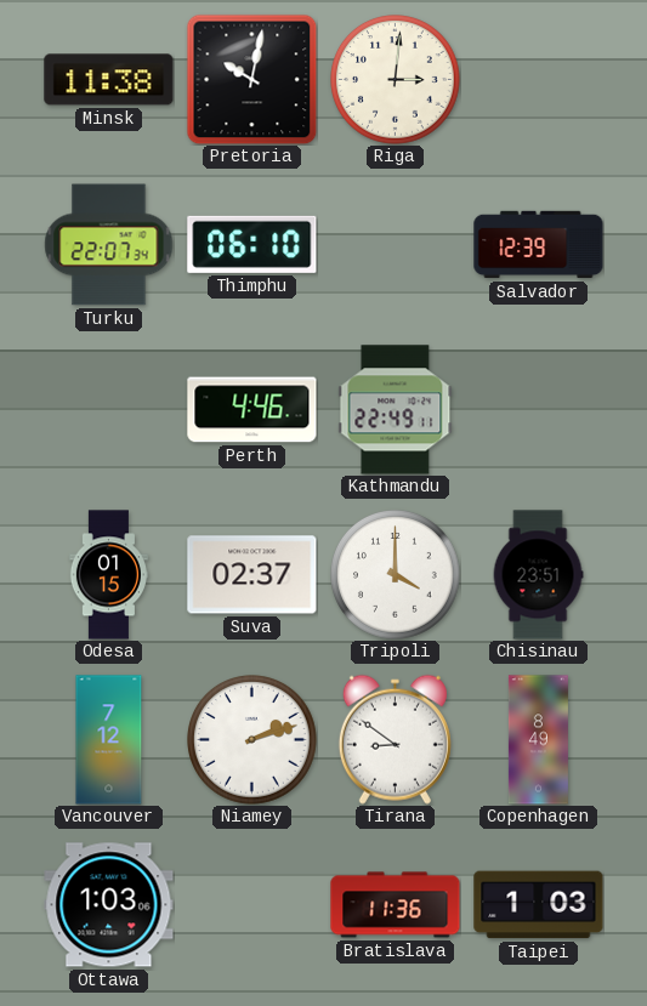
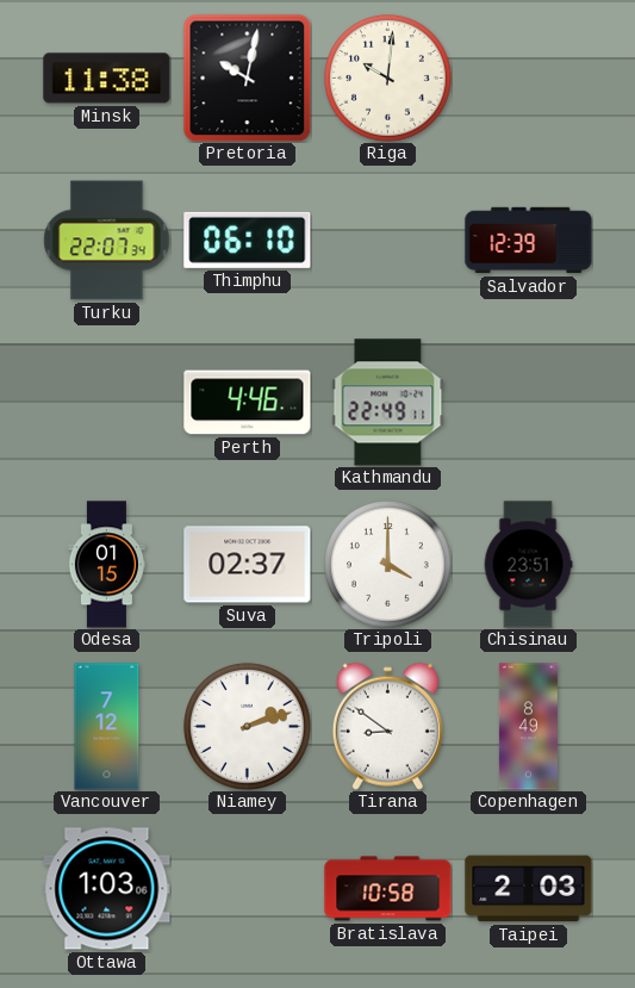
Riga: 3:01 -> 10:01
Bratislava: 11:36 -> 10:58
Taipei: 1:03 -> 2:03
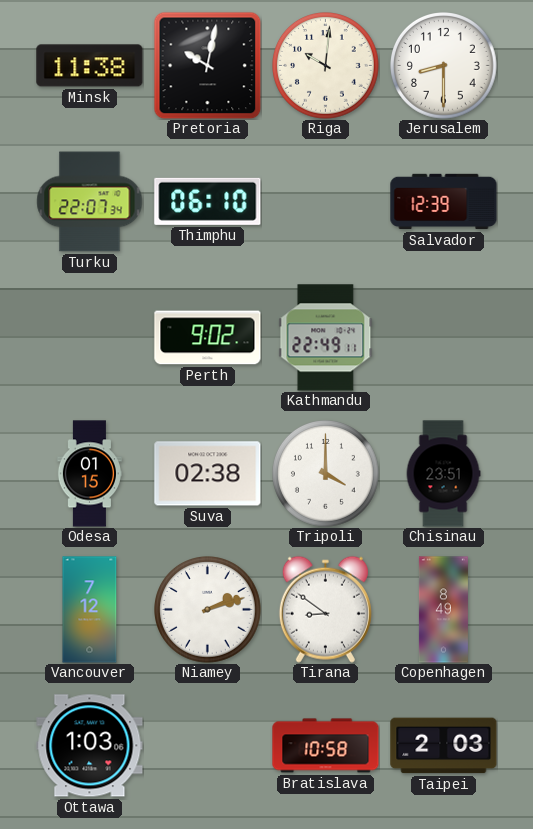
Jerusalem: none -> 8:30
Perth: 4:46 -> 9:02
Suva: 02:37 -> 02:38
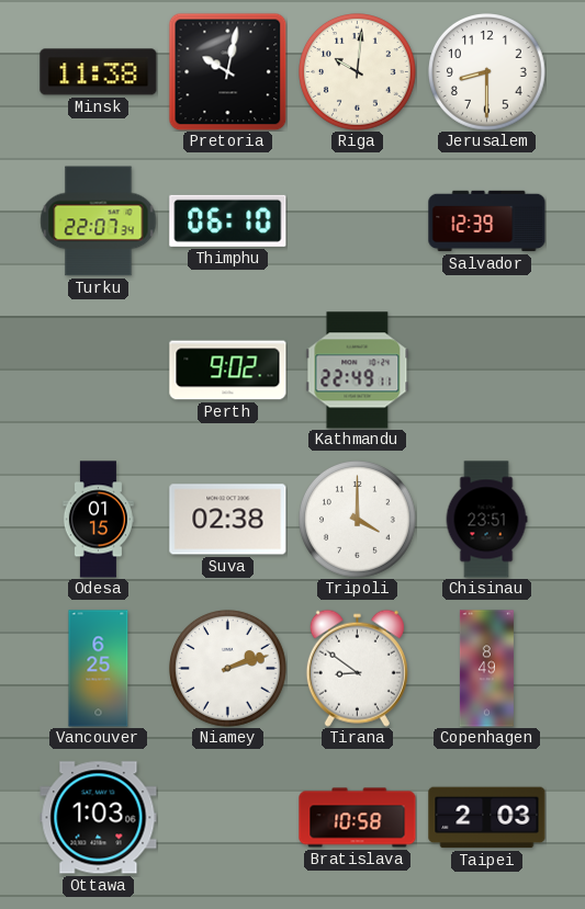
Vancouver: 7:12 -> 6:25
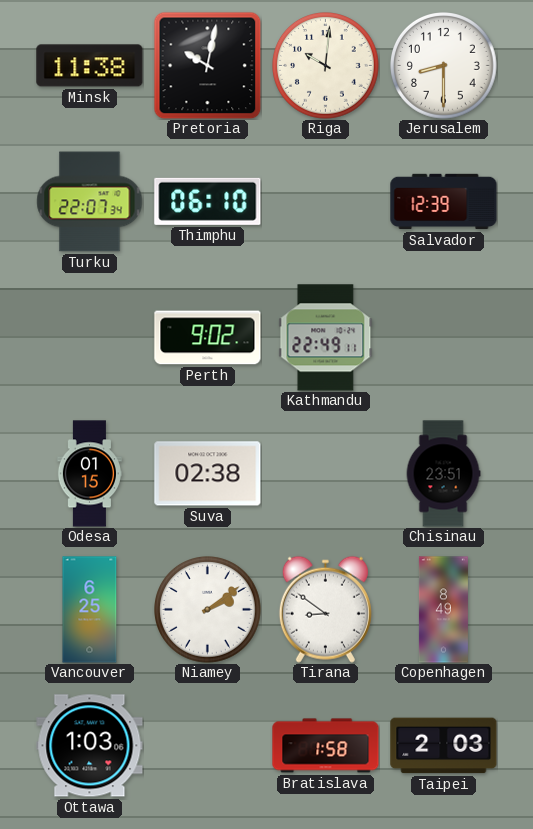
Tripoli: 4:00 -> none
Niamey: 2:12 -> 2:09
Bratislava: 10:58 -> 1:58
